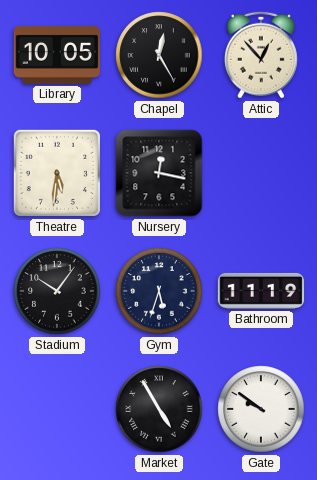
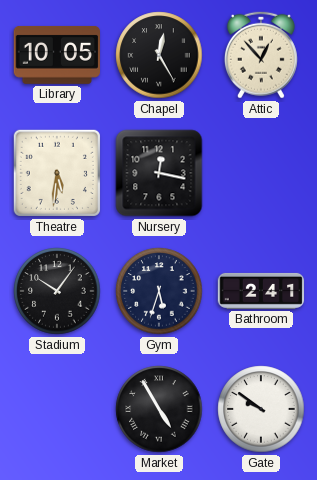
Bathroom: 11:19 -> 2:41
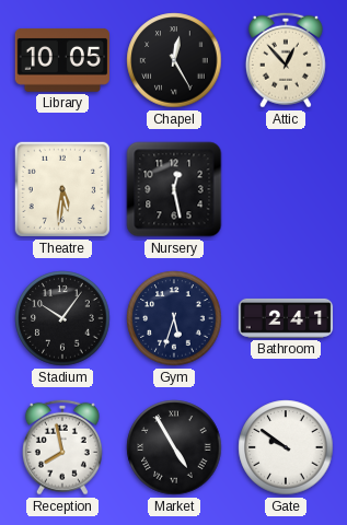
Nursery: 12:17 -> 12:28
Reception: none -> 7:58
